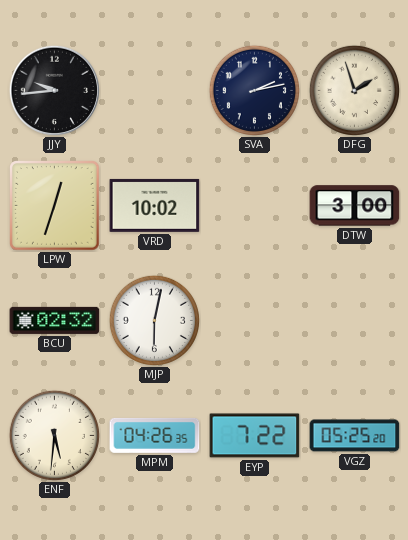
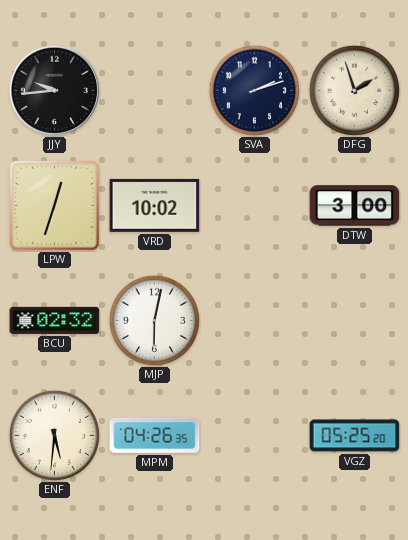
SVA: 2:13 -> 2:12
EYP: 7:22 -> none
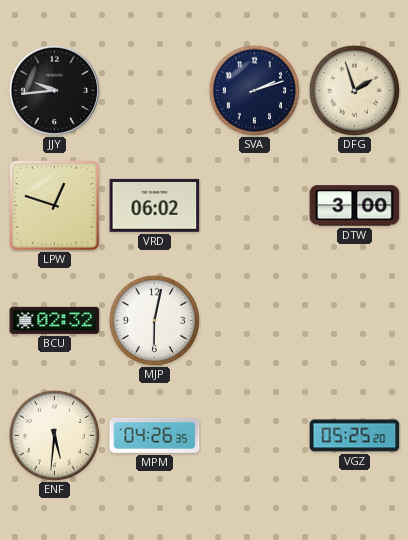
LPW: 12:33 -> 12:48
VRD: 10:02 -> 06:02
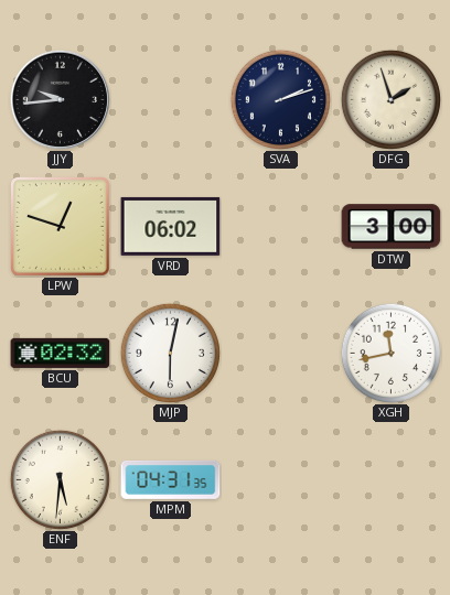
XGH: none -> 11:43
MPM: 04:26 -> 04:31
VGZ: 05:25 -> none
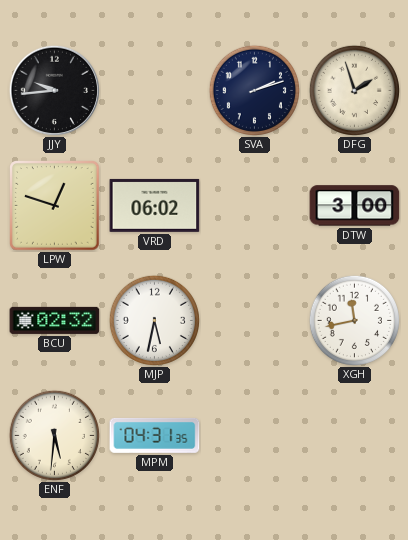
MJP: 6:02 -> 5:32
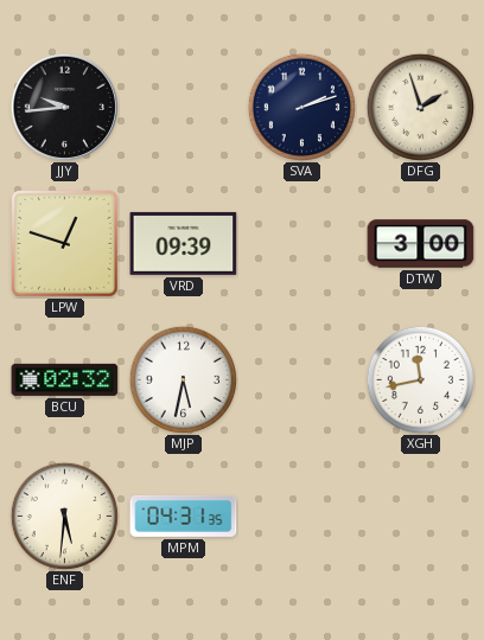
VRD: 06:02 -> 09:39
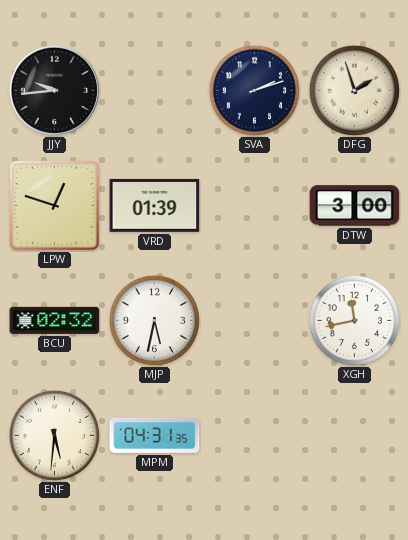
VRD: 09:39 -> 01:39
